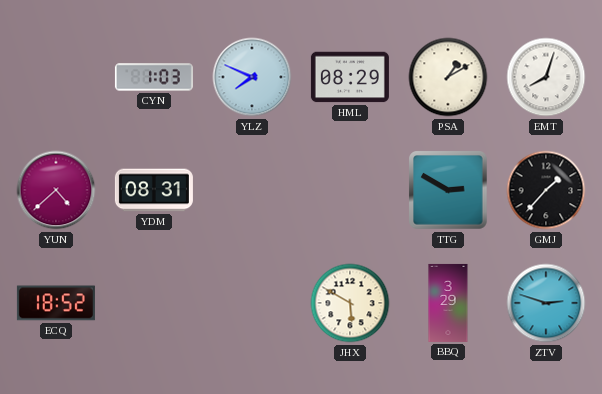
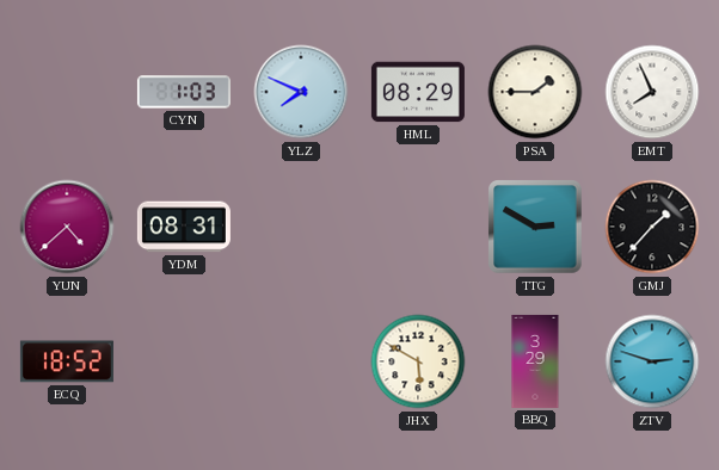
PSA: 1:10 -> 1:45
EMT: 8:03 -> 7:56
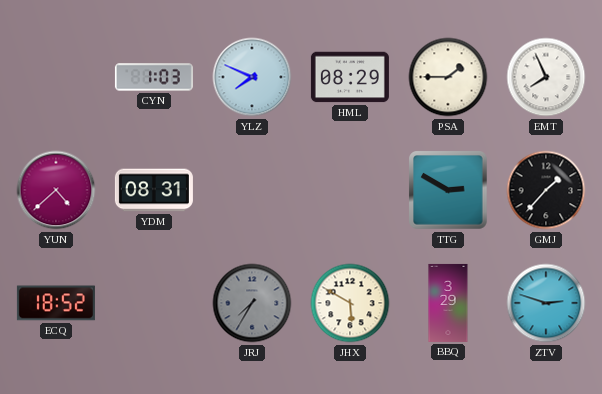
JRJ: none -> 7:35
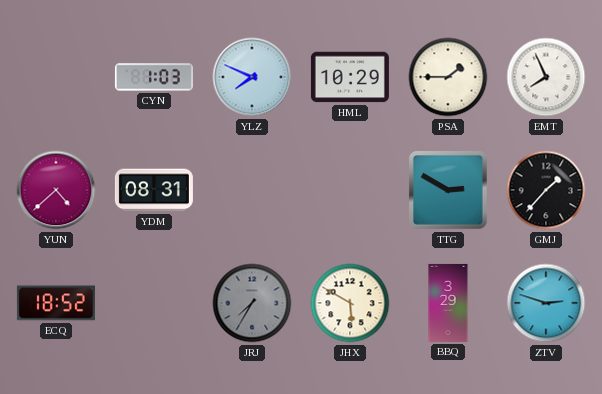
HML: 08:29 -> 10:29
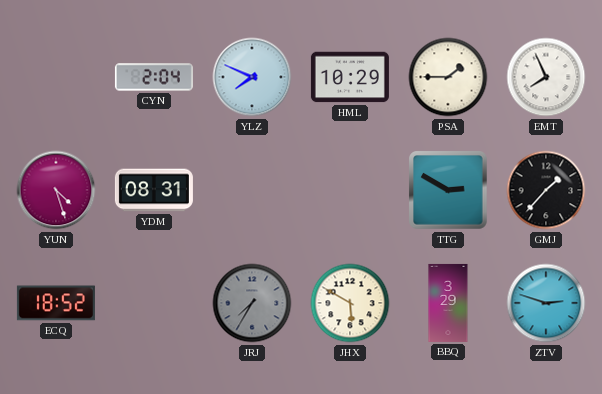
CYN: 1:03 -> 2:04
YUN: 4:38 -> 4:27
